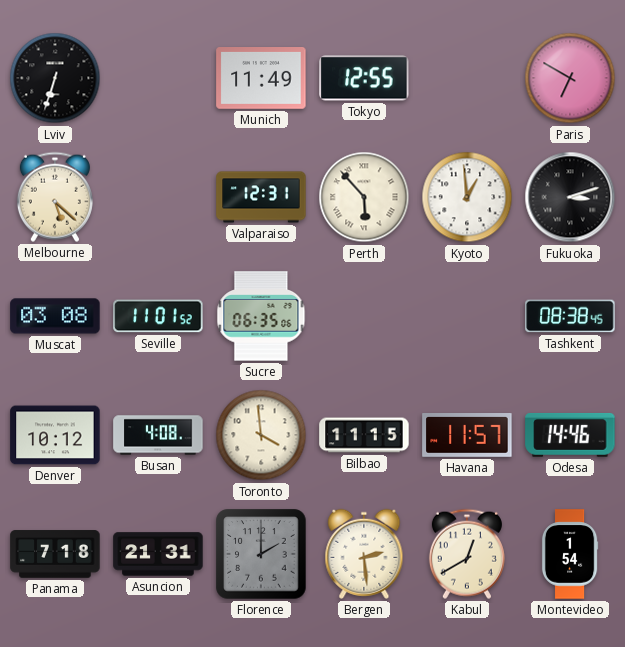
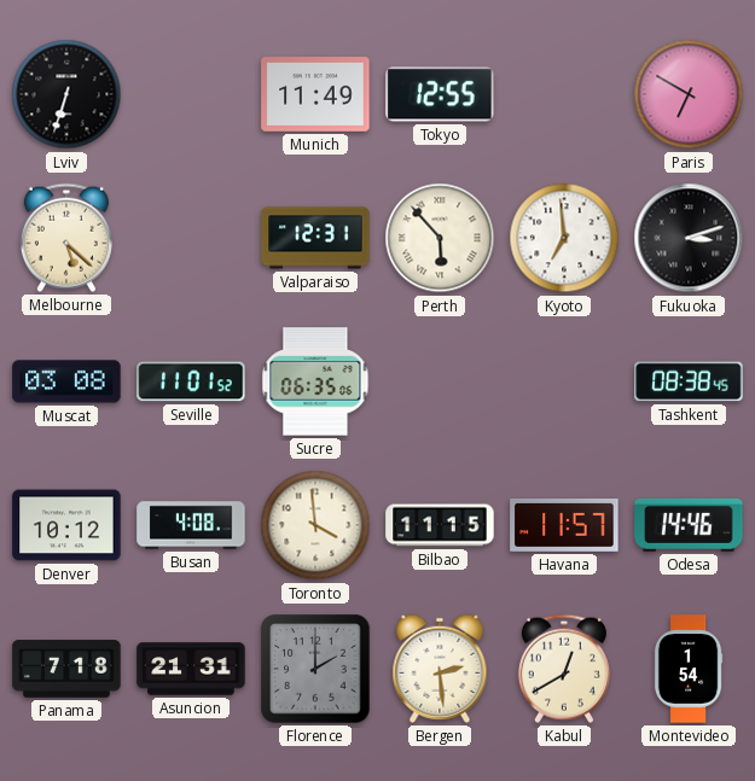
Kyoto: 12:59 -> 6:59
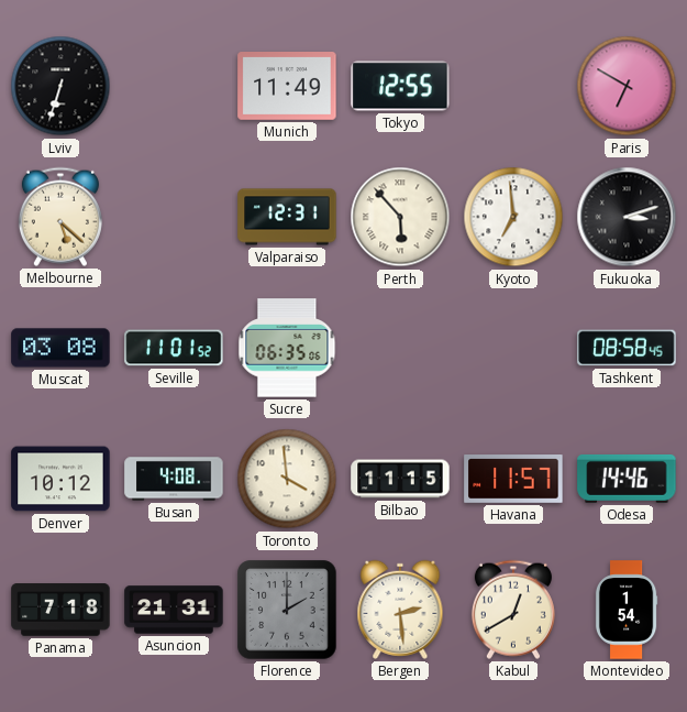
Tashkent: 08:38 -> 08:58
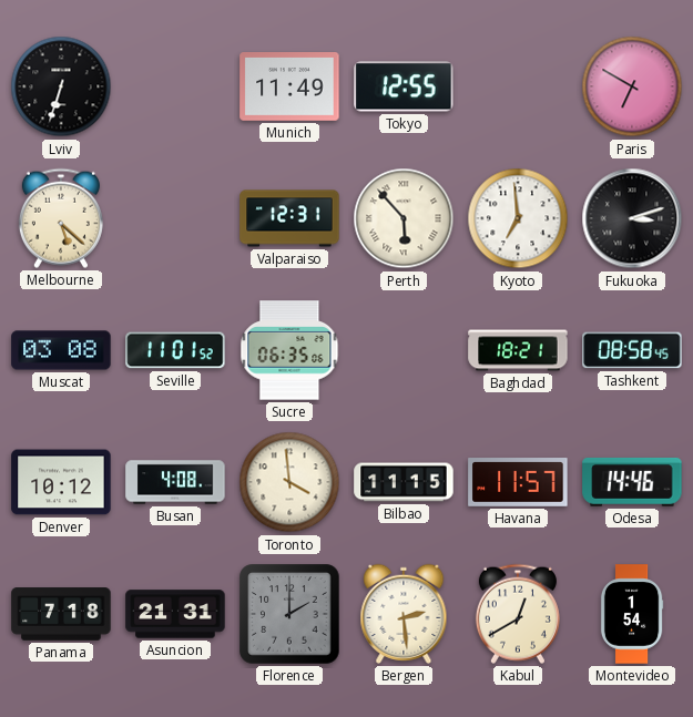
Baghdad: none -> 18:21
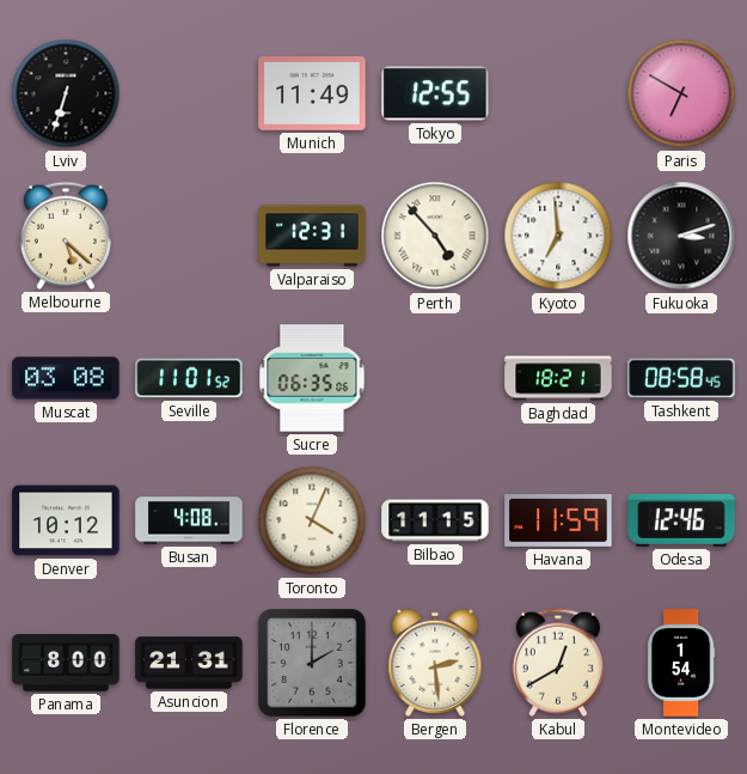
Perth: 5:53 -> 4:53
Toronto: 3:59 -> 4:04
Havana: 11:57 -> 11:59
Odesa: 14:46 -> 12:46
Panama: 7:18 -> 8:00
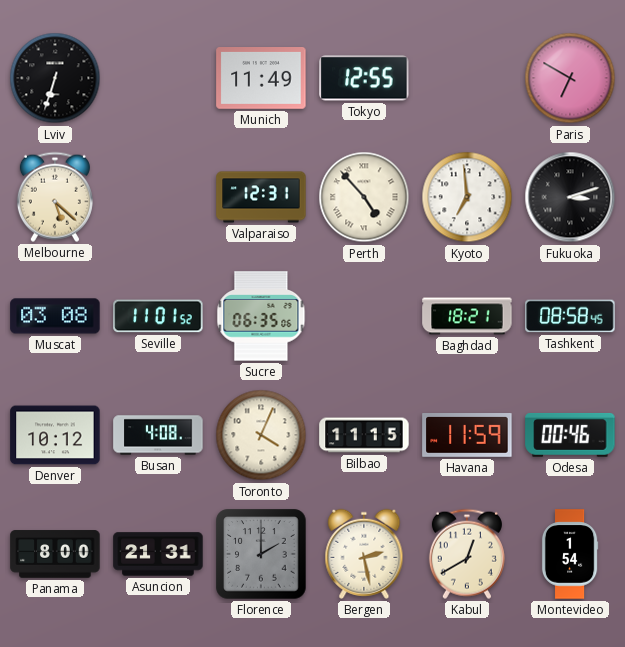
Odesa: 12:46 -> 00:46
Bergen: 2:29 -> 2:28
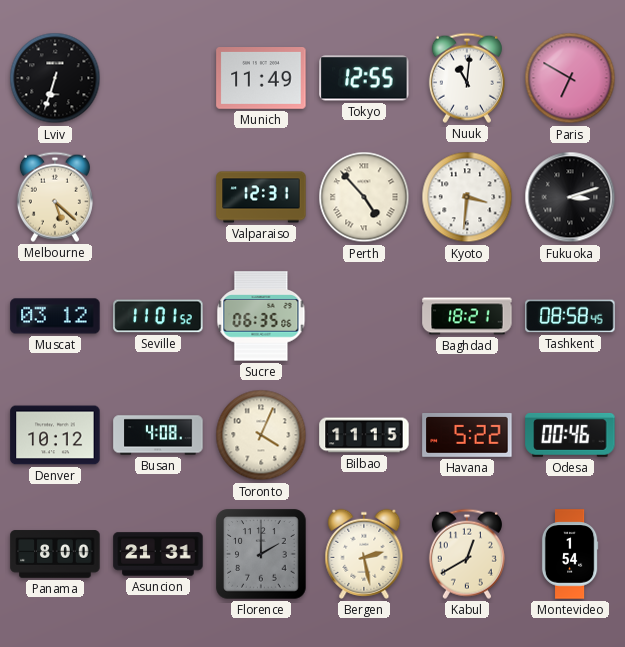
Nuuk: none -> 11:01
Kyoto: 6:59 -> 3:31
Muscat: 03:08 -> 03:12
Havana: 11:59 -> 5:22
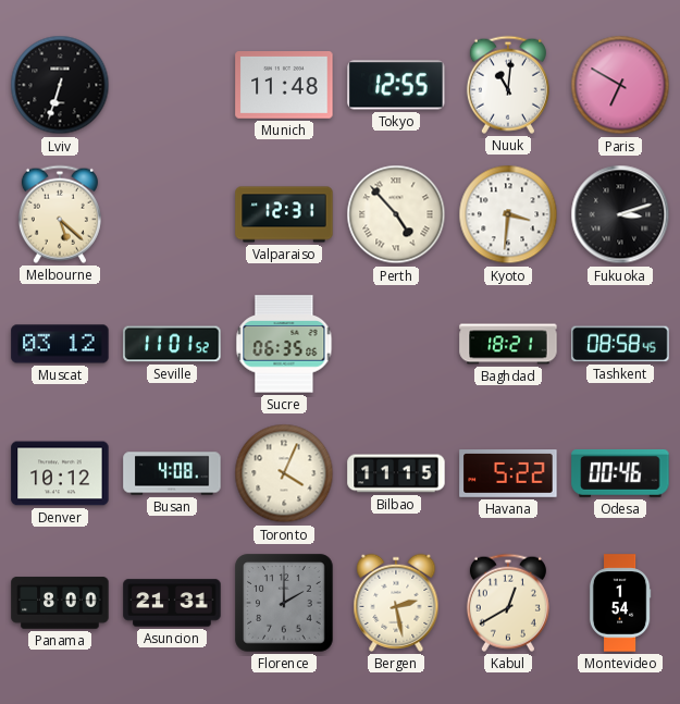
Munich: 11:49 -> 11:48
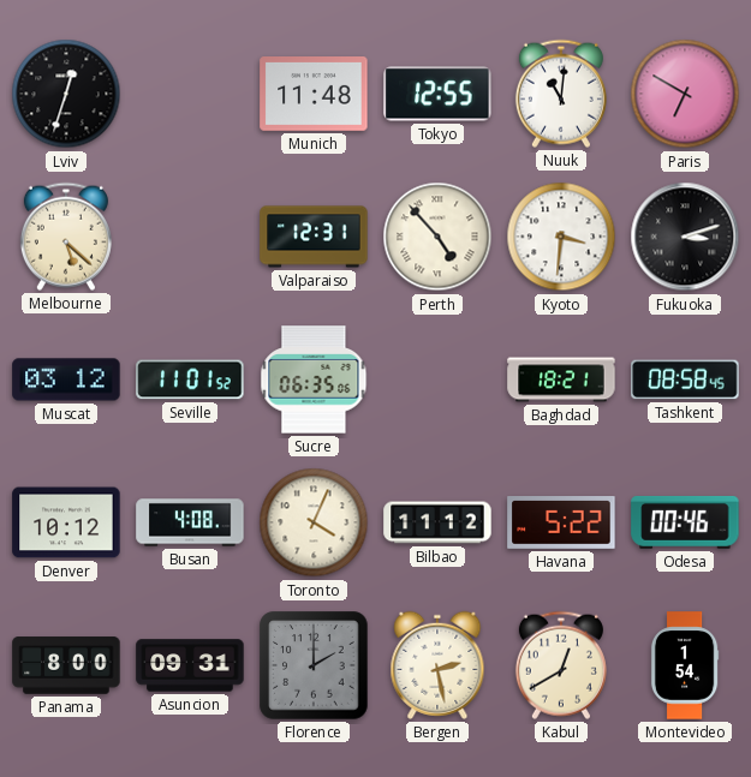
Lviv: 6:33 -> 12:33
Bilbao: 11:15 -> 11:12
Asuncion: 21:31 -> 09:31
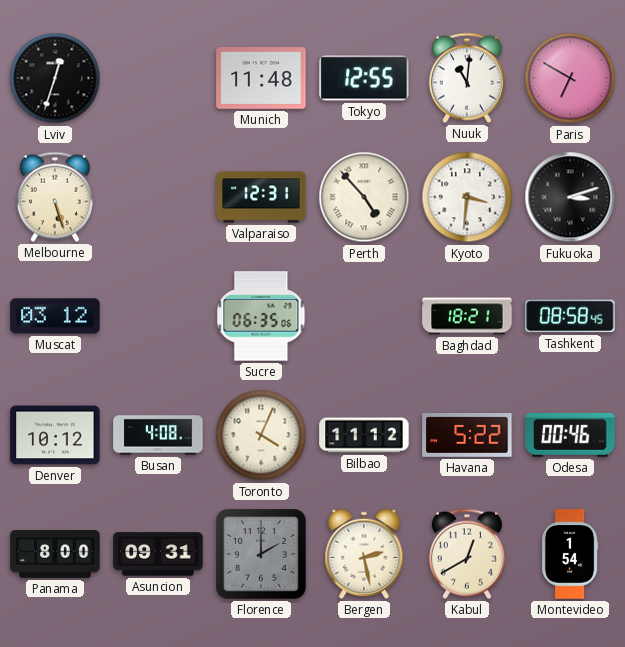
Melbourne: 5:22 -> 5:27
Seville: 11:01 -> none
